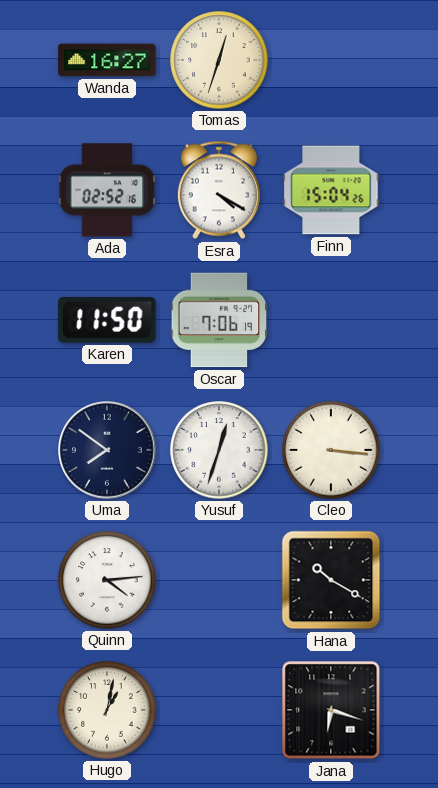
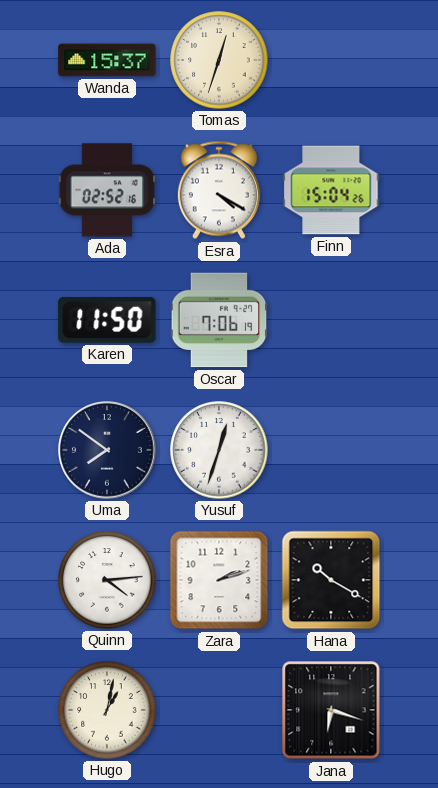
Wanda: 16:27 -> 15:37
Cleo: 3:16 -> none
Zara: none -> 2:12
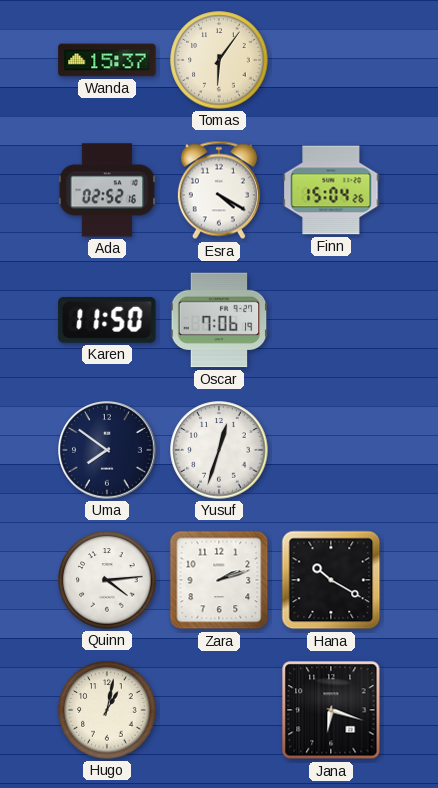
Tomas: 12:33 -> 6:06
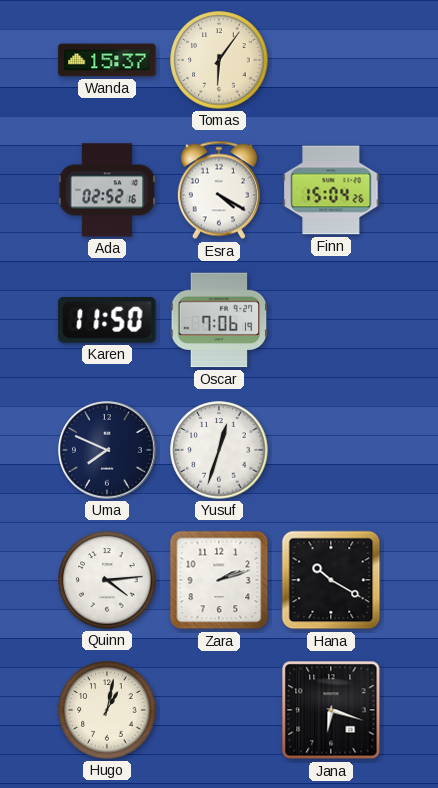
Uma: 7:51 -> 7:49
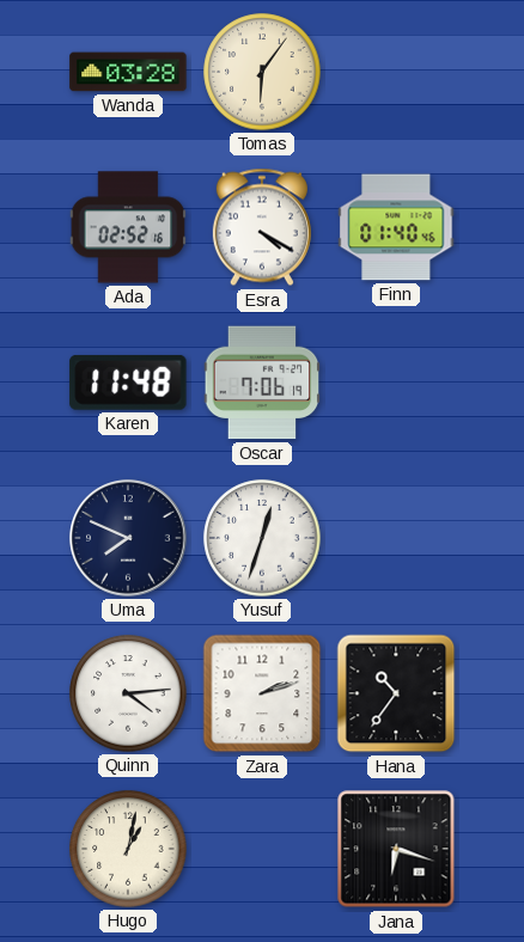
Wanda: 15:37 -> 03:28
Finn: 15:04 -> 01:40
Karen: 11:50 -> 11:48
Hana: 10:20 -> 10:36
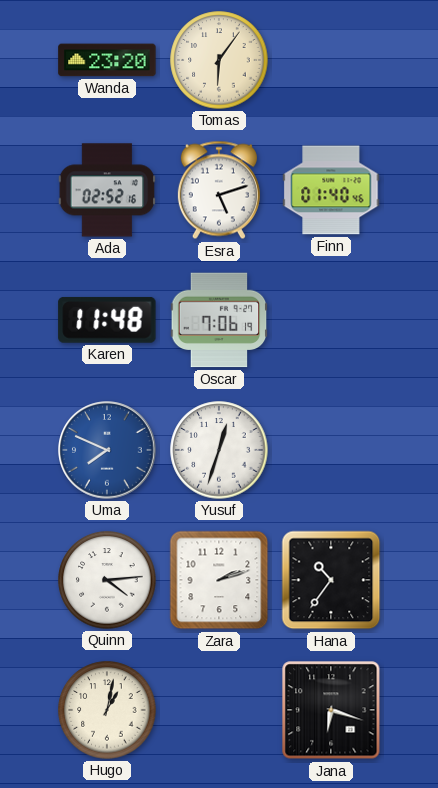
Wanda: 03:28 -> 23:20
Esra: 4:20 -> 5:12
Uma dial: navy -> blue
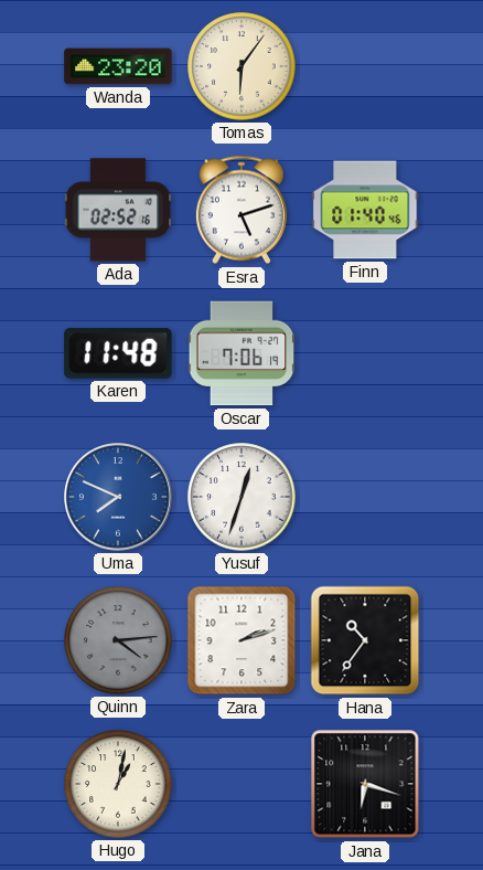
Quinn dial: white -> grey
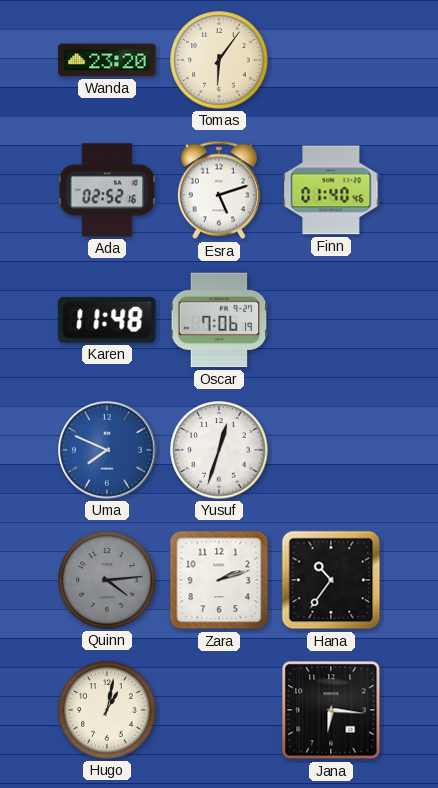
Jana: 6:18 -> 6:16
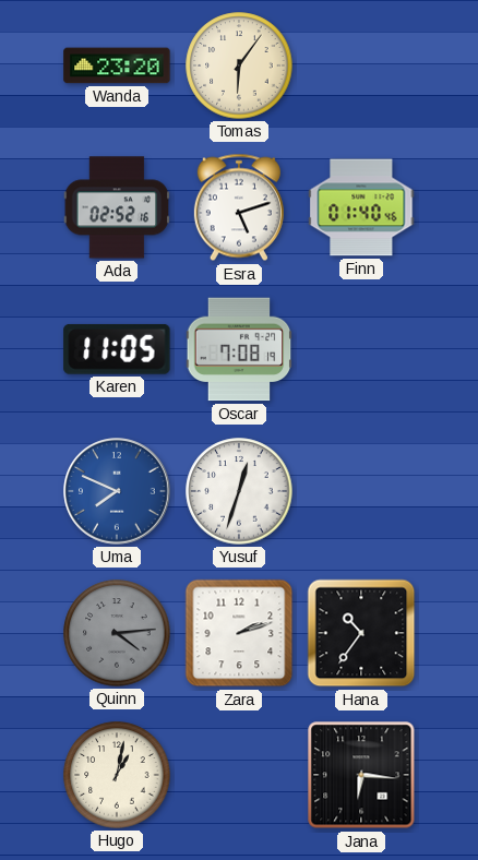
Karen: 11:48 -> 11:05
Oscar: 7:06 -> 7:08
